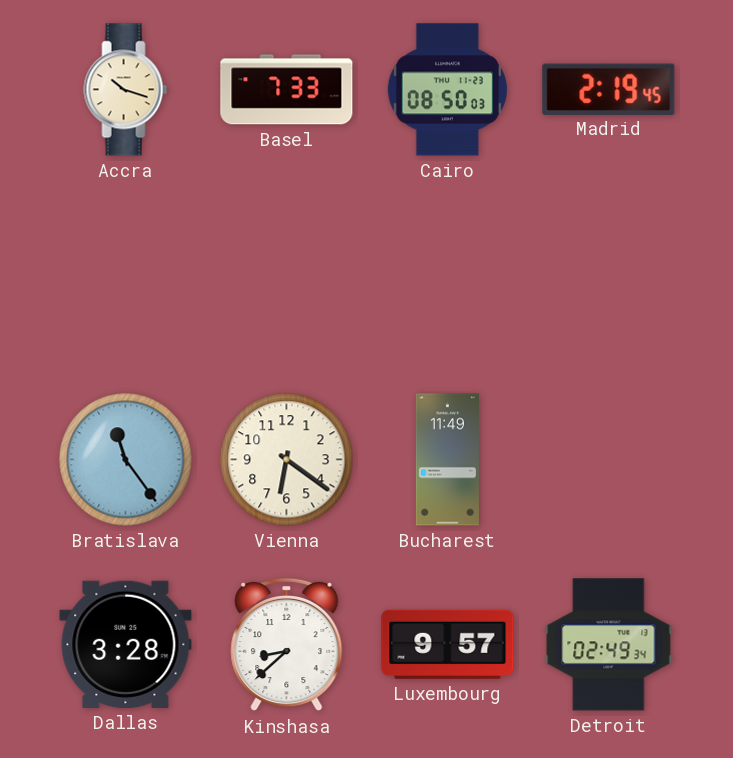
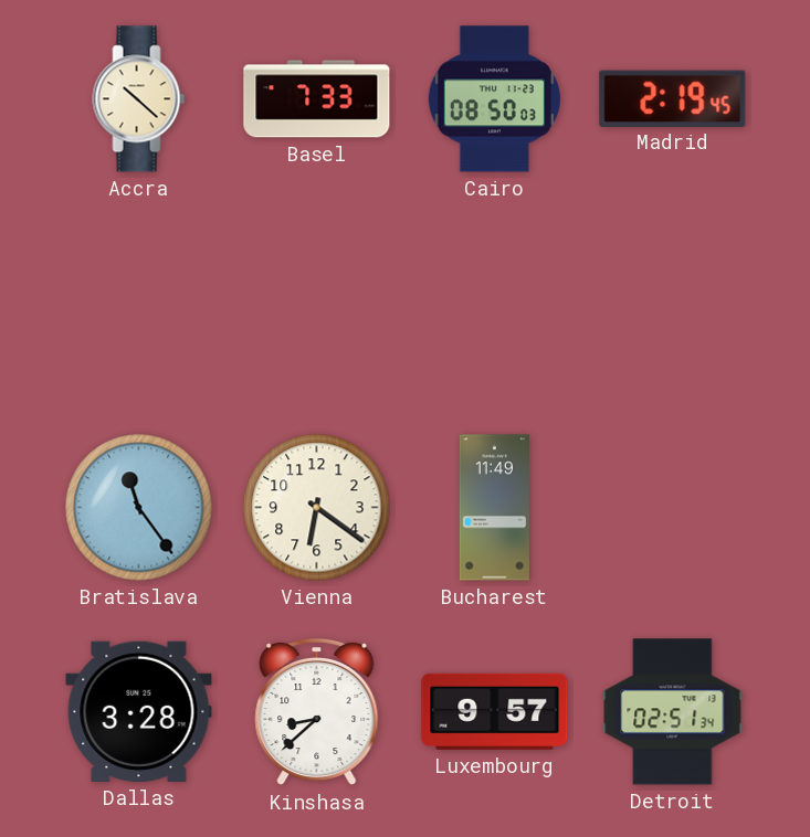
Accra: 10:18 -> 10:22
Detroit: 02:49 -> 02:51
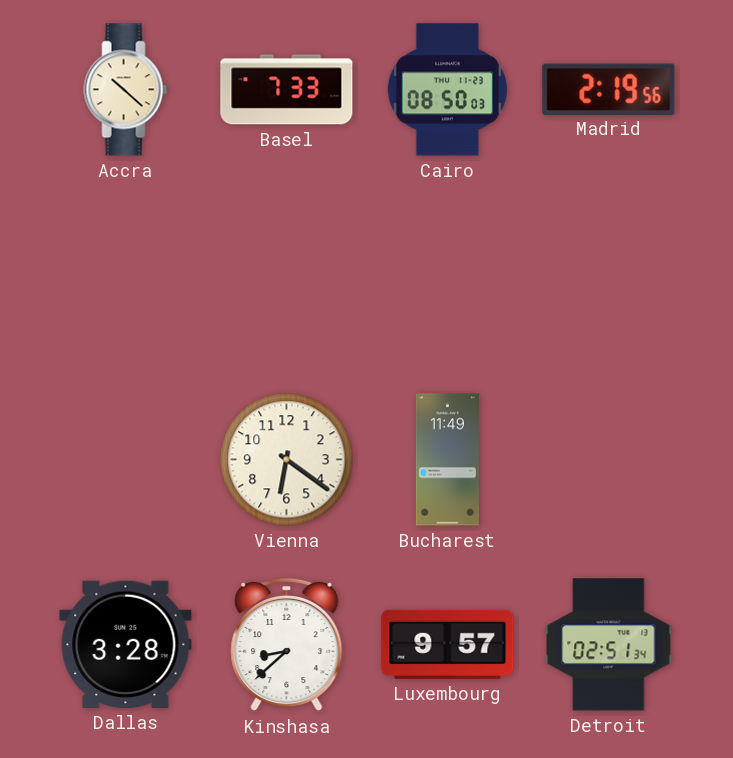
Madrid: 2:19:45 -> 2:19:56
Bratislava: 11:24 -> none
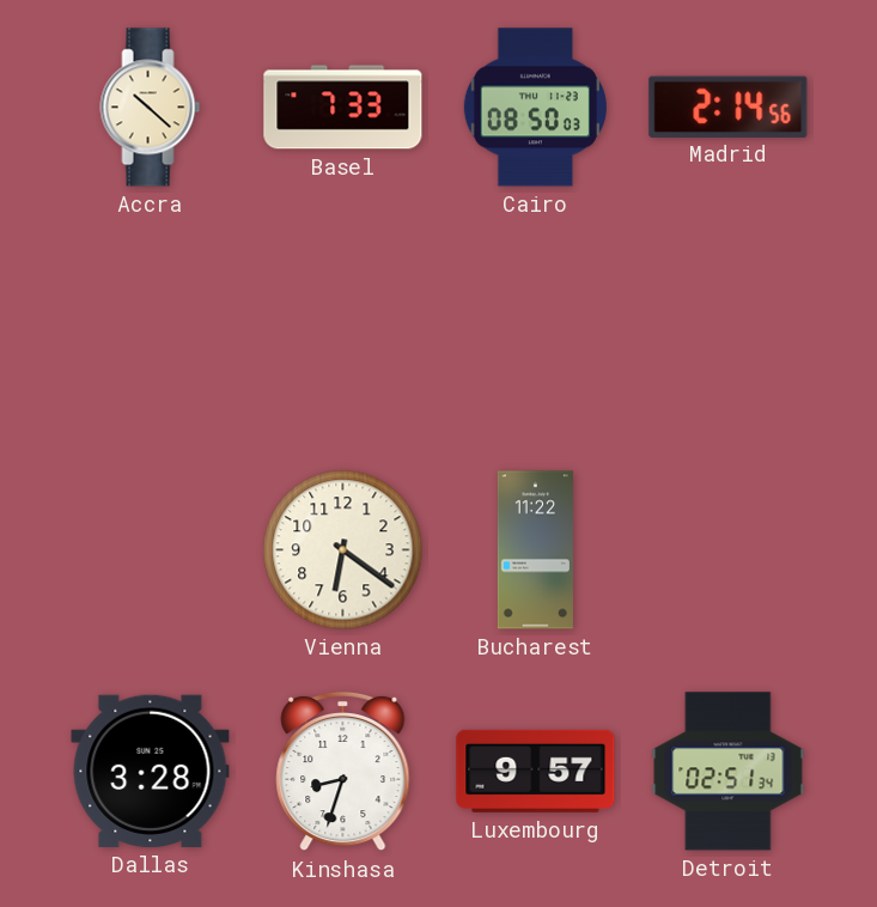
Madrid: 2:19 -> 2:14
Bucharest: 11:49 -> 11:22
Kinshasa: 8:38 -> 8:33
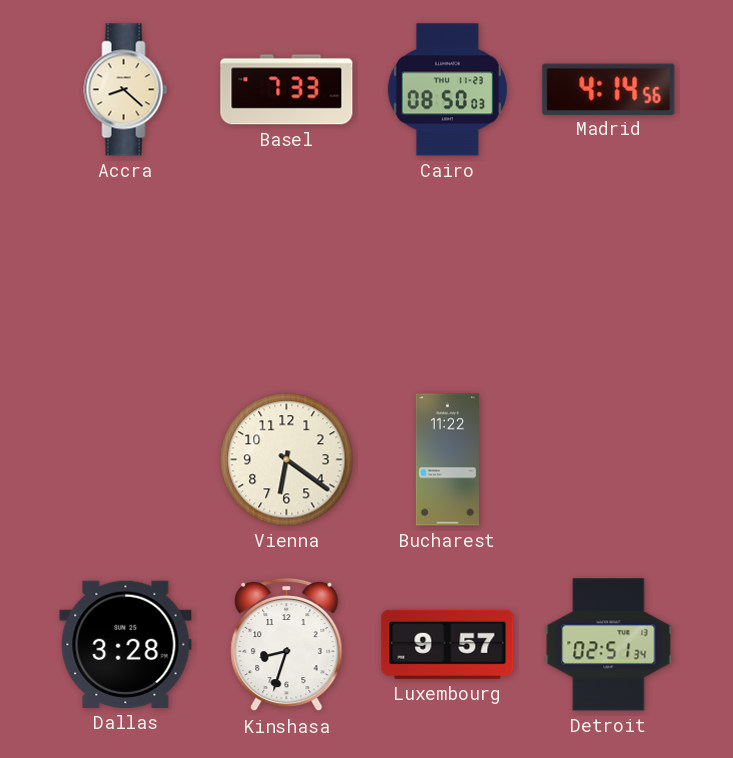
Accra: 10:22 -> 8:22
Madrid: 2:14 -> 4:14
